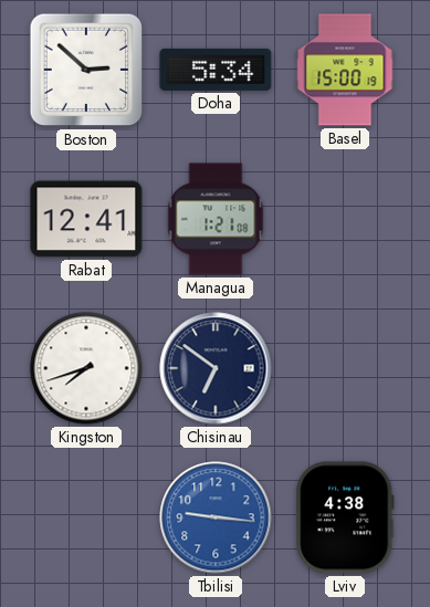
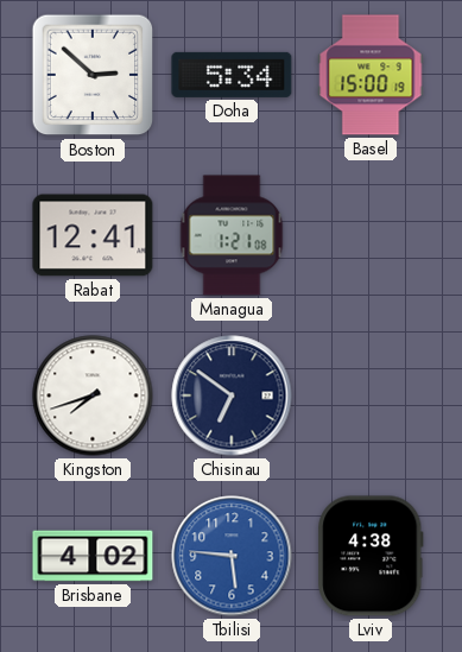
Brisbane: none -> 4:02
Tbilisi: 9:16 -> 5:46
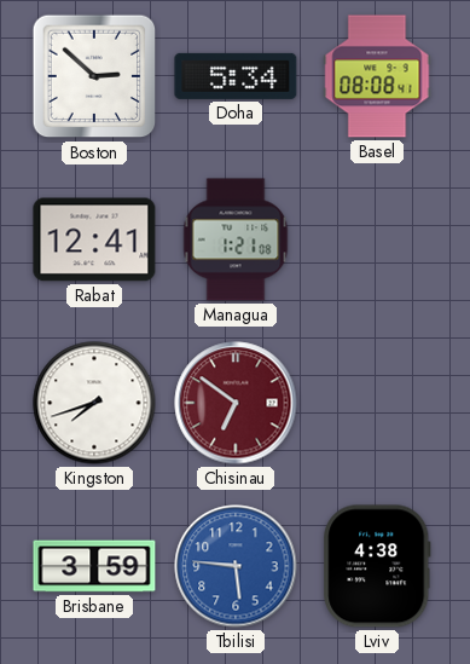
Basel: 15:00 -> 08:08
Chisinau dial: navy -> burgundy
Brisbane: 4:02 -> 3:59
